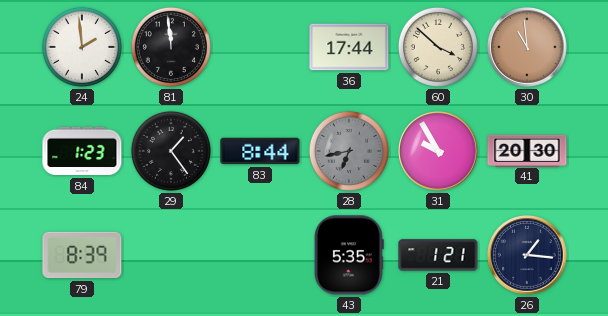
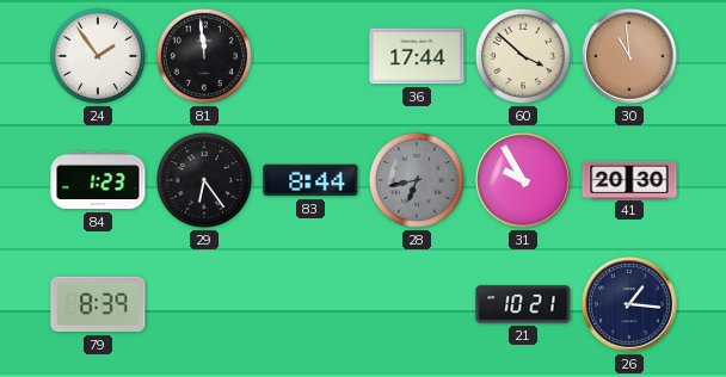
24: 1:59 -> 1:54
29: 1:24 -> 6:24
43: 5:35 -> none
21: 1:21 -> 10:21
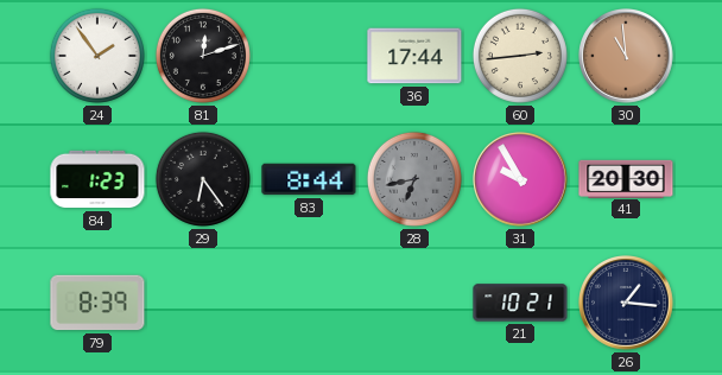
81: 11:59 -> 12:12
60: 3:52 -> 2:44
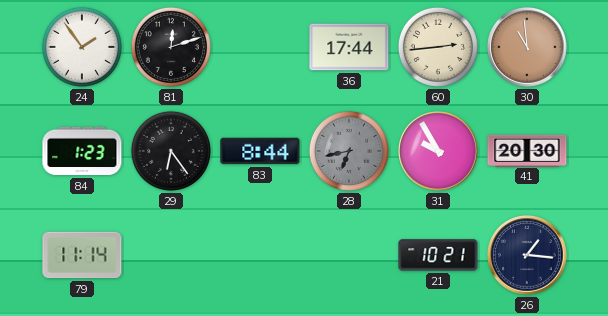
79: 8:39 -> 11:14
